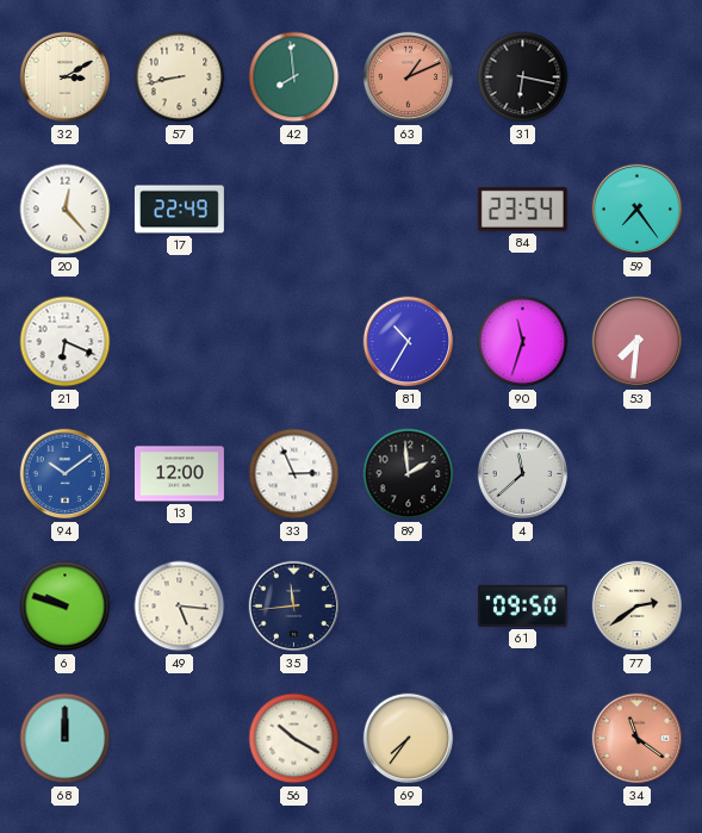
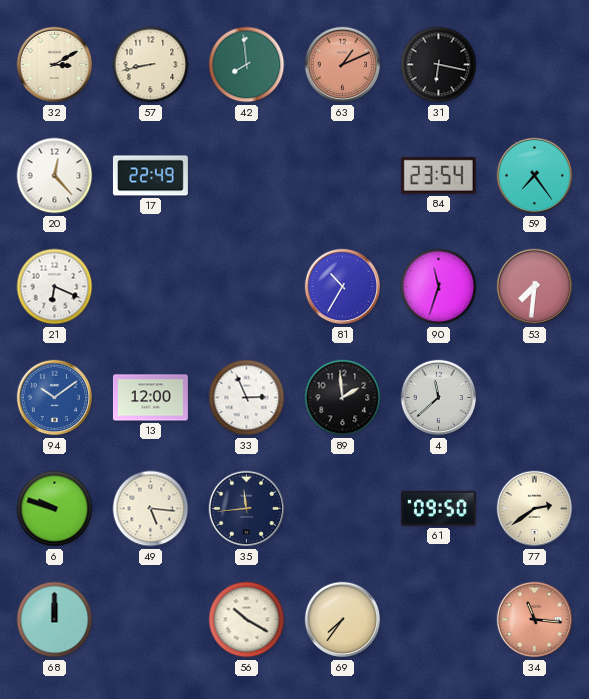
34: 11:21 -> 11:16
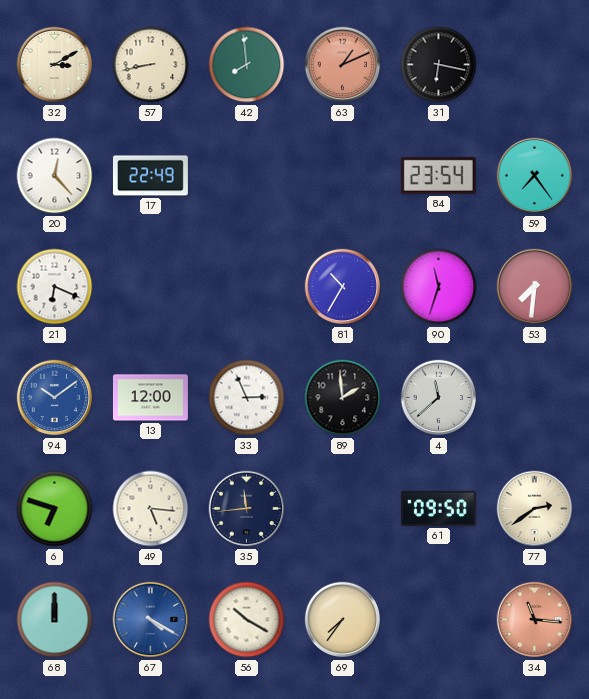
6: 9:48 -> 6:48
67: none -> 4:20
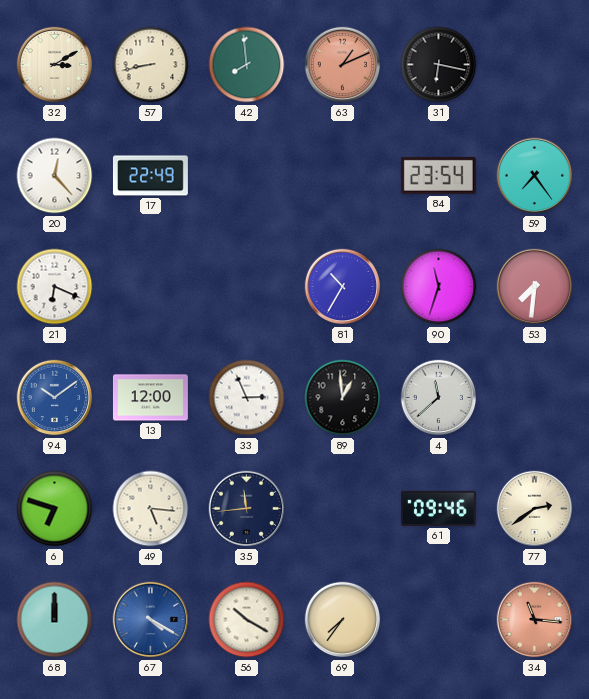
89: 1:59 -> 12:59
61: 09:50 -> 09:46
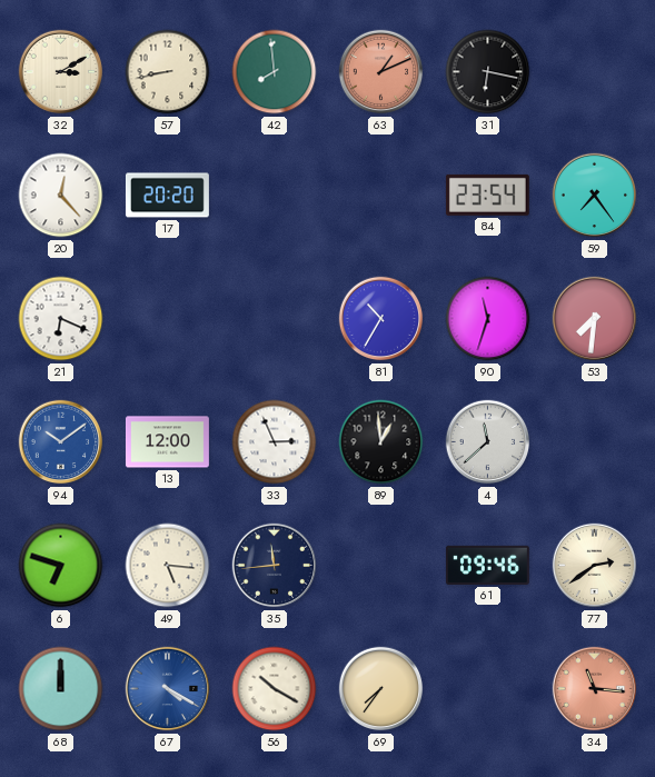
17: 22:49 -> 20:20
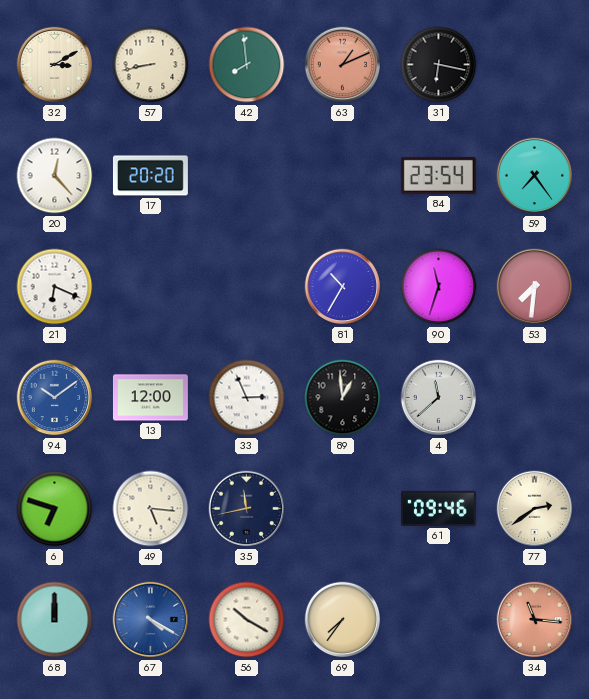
35: 11:44 -> 11:43
